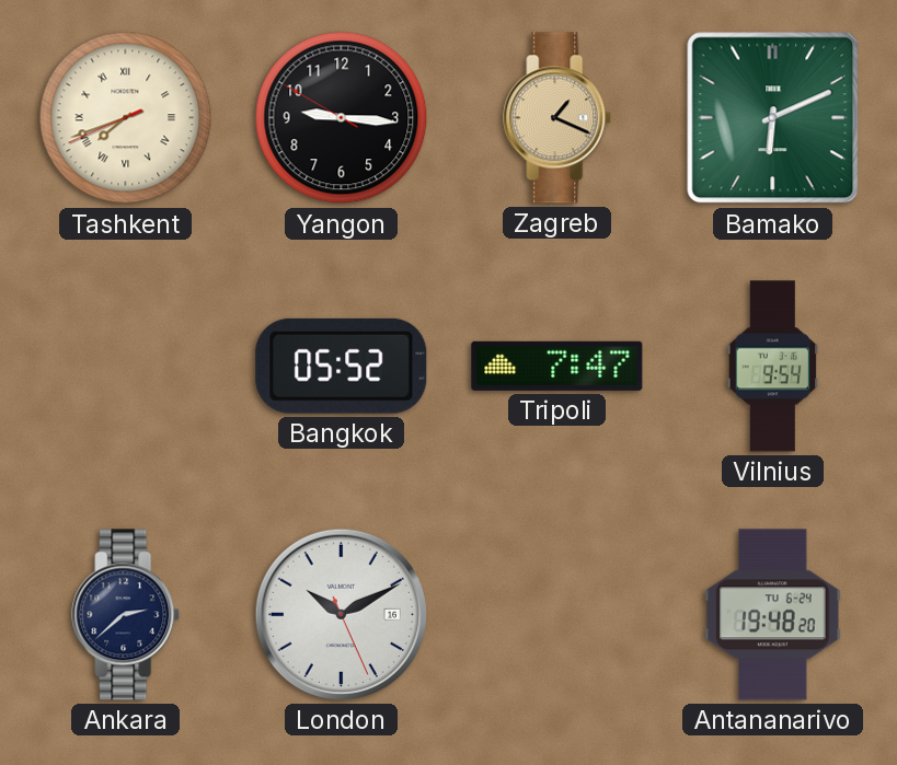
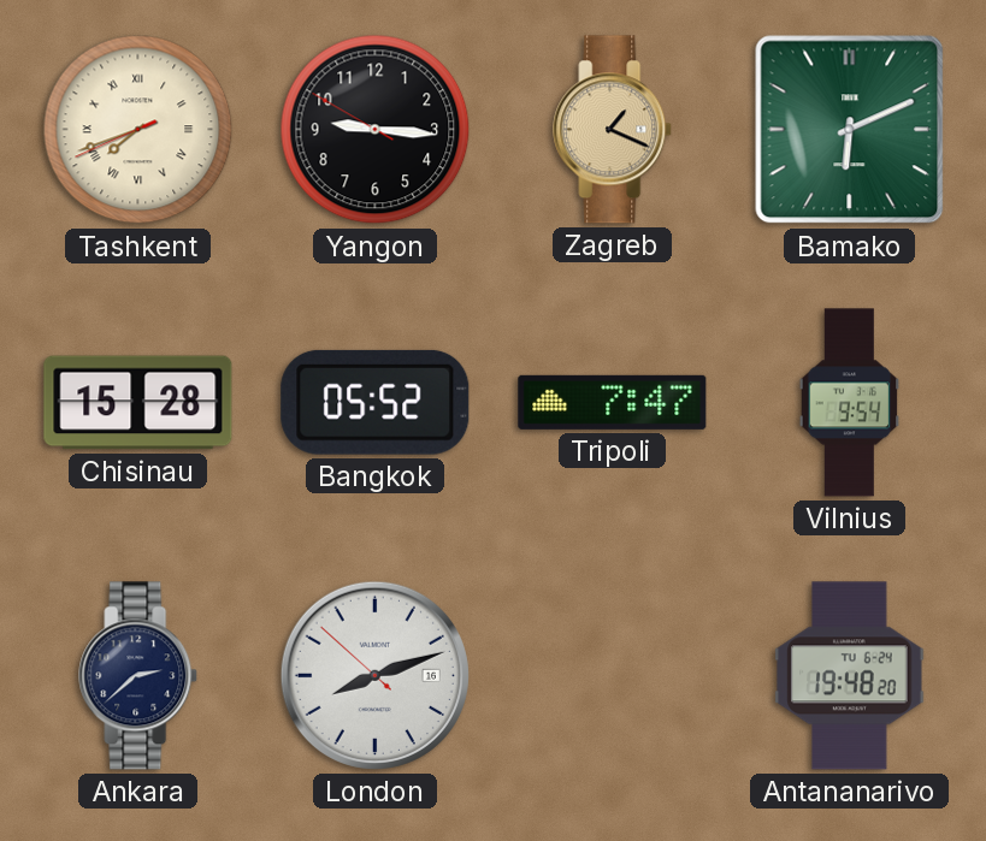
Chisinau: none -> 15:28
London: 10:10 -> 8:11
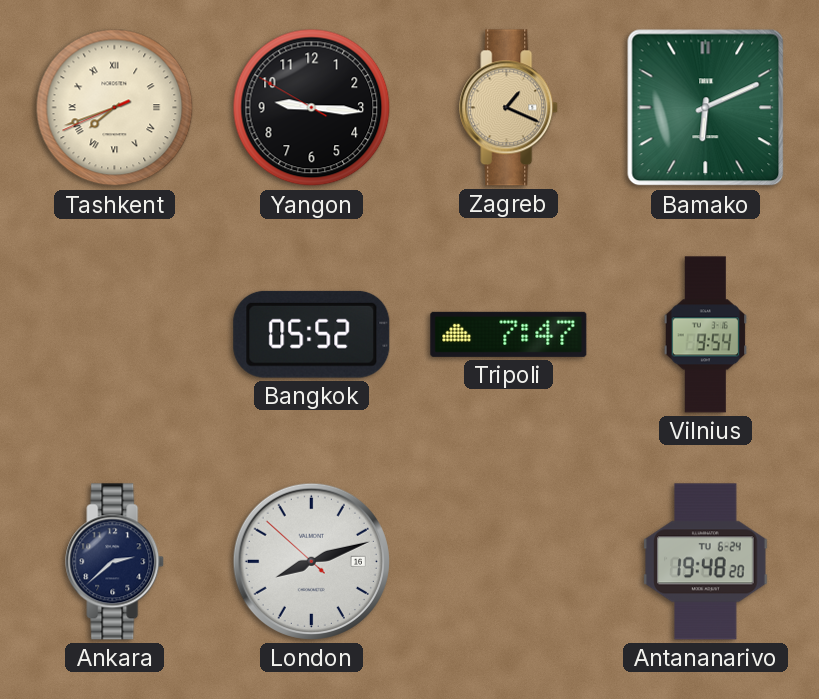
Chisinau: 15:28 -> none
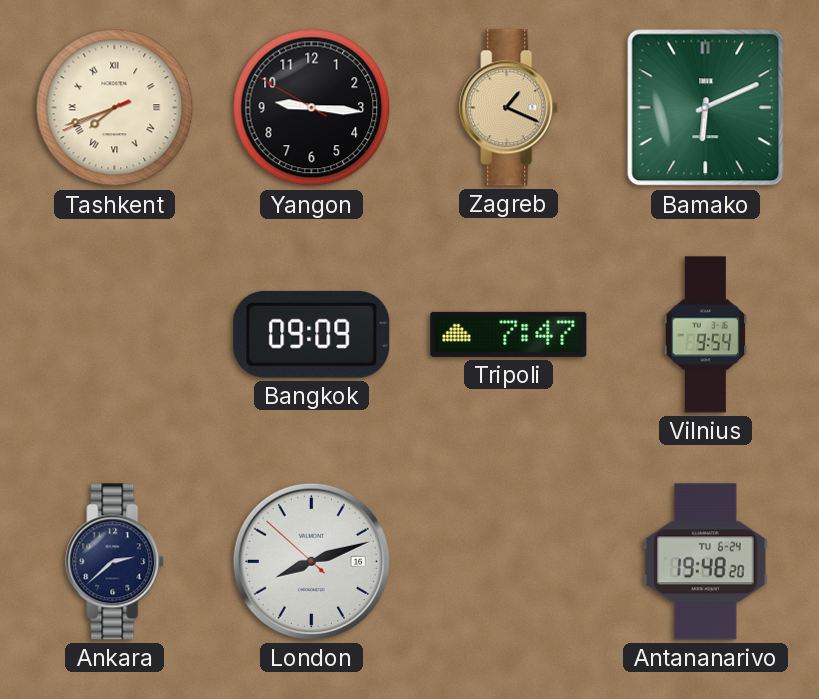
Bangkok: 05:52 -> 09:09
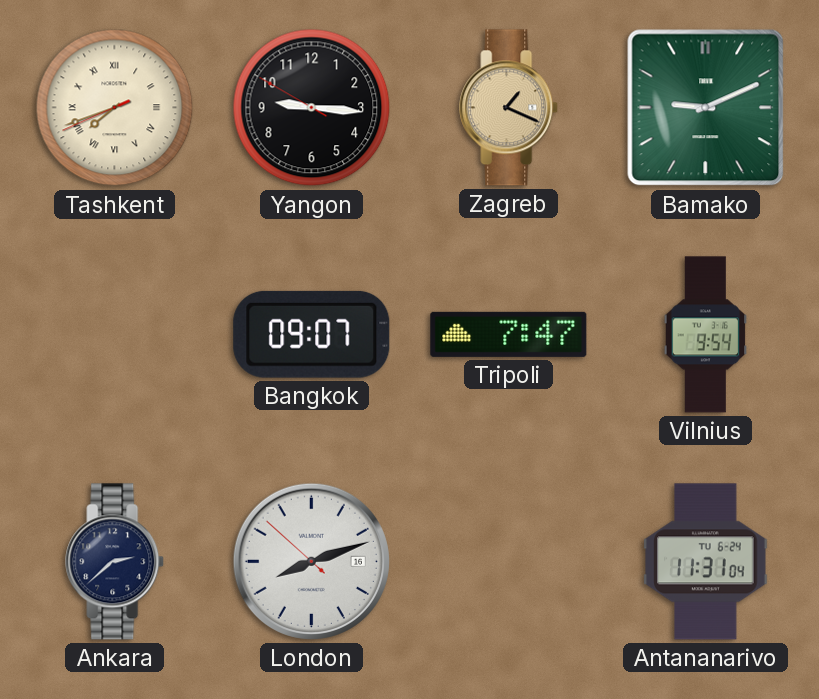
Bamako: 6:11 -> 9:11
Bangkok: 09:09 -> 09:07
Antananarivo: 19:48 -> 11:31
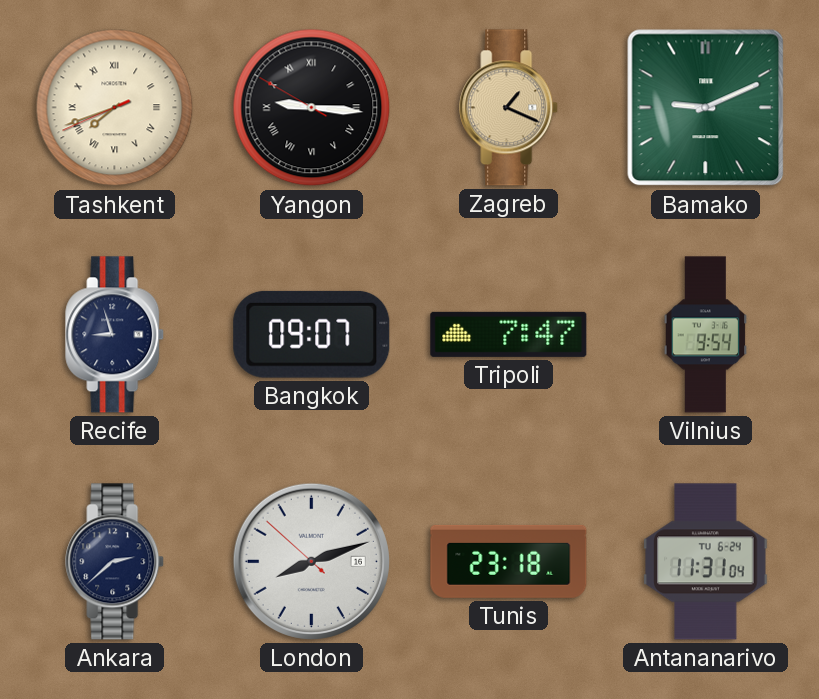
Yangon numerals: Arabic -> Roman
Recife: none -> 8:57
Tunis: none -> 23:18
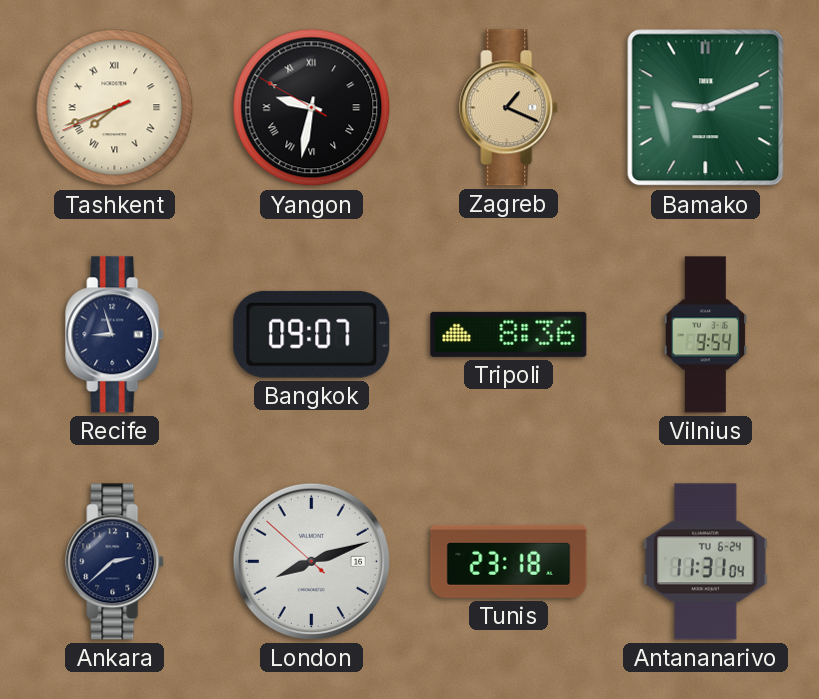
Yangon: 9:15 -> 9:31
Tripoli: 7:47 -> 8:36
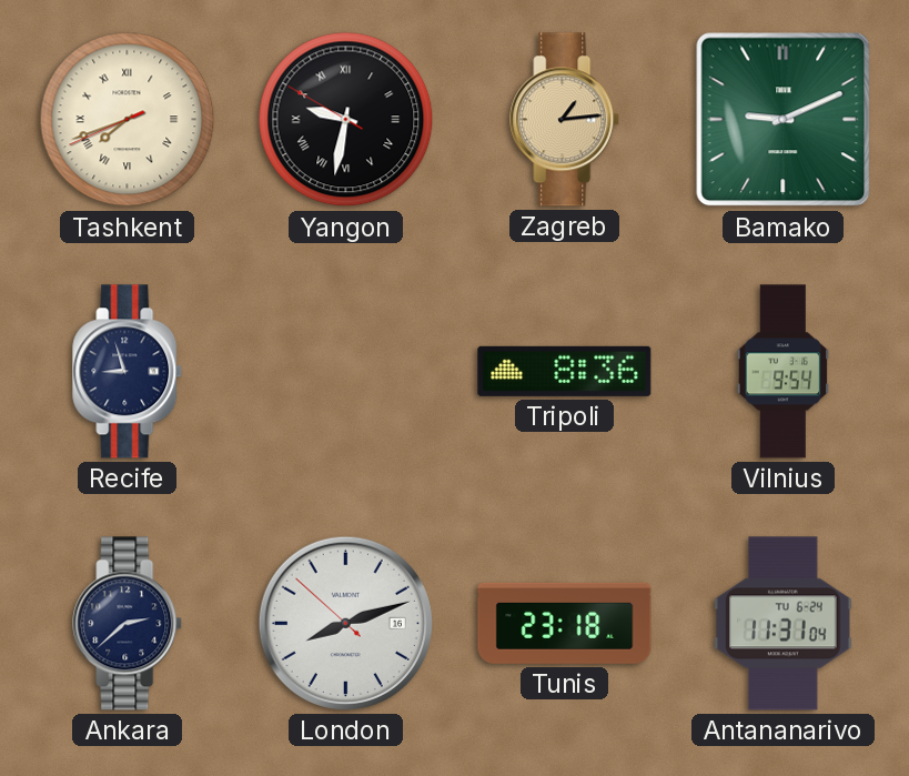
Zagreb: 1:19 -> 1:14
Bangkok: 09:07 -> none
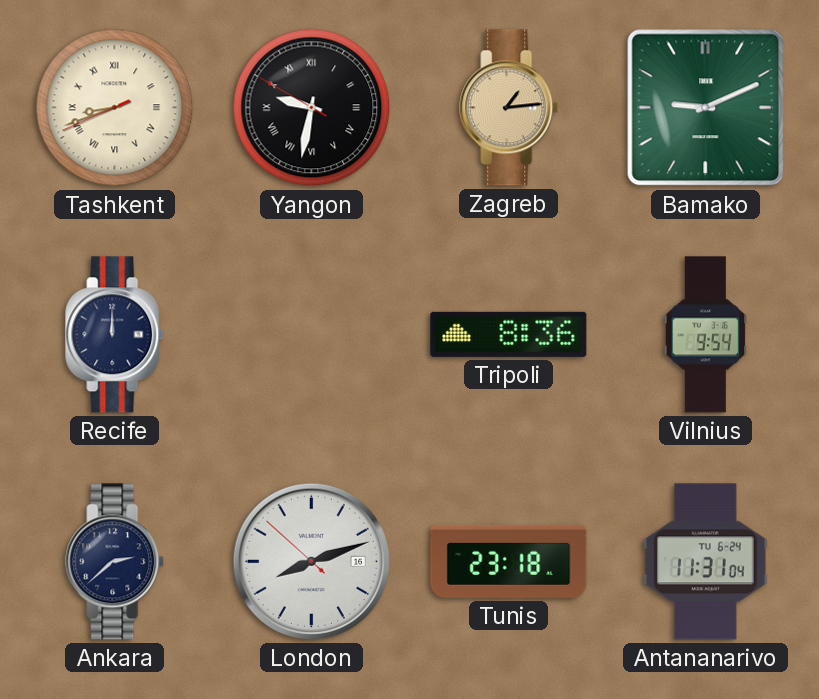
Tashkent: 7:41 -> 8:41
Recife: 8:57 -> 12:00
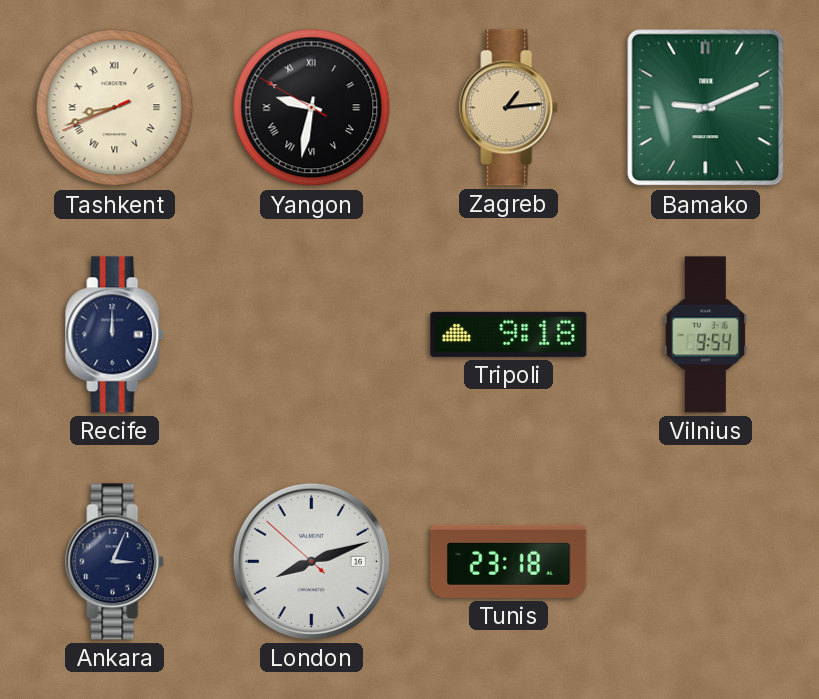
Tripoli: 8:36 -> 9:18
Ankara: 2:38 -> 3:04
Antananarivo: 11:31 -> none
